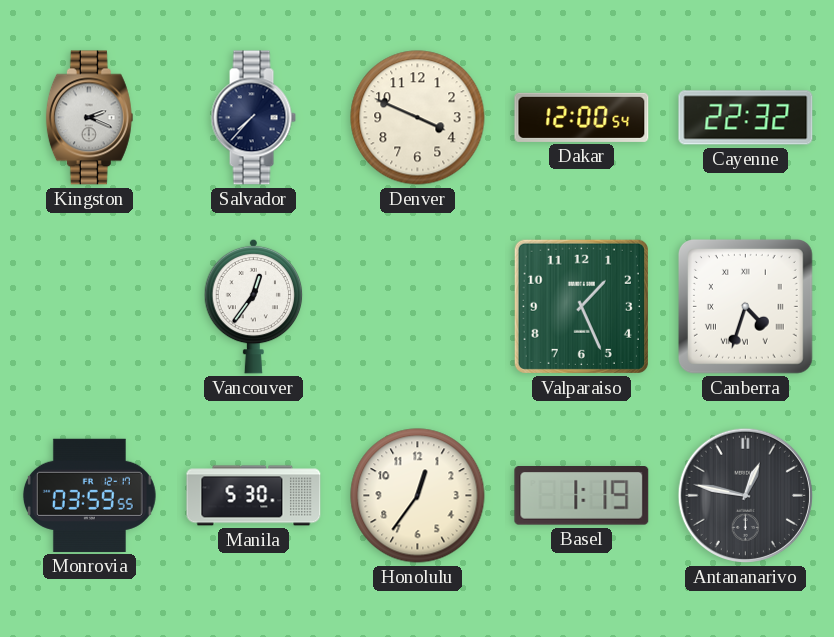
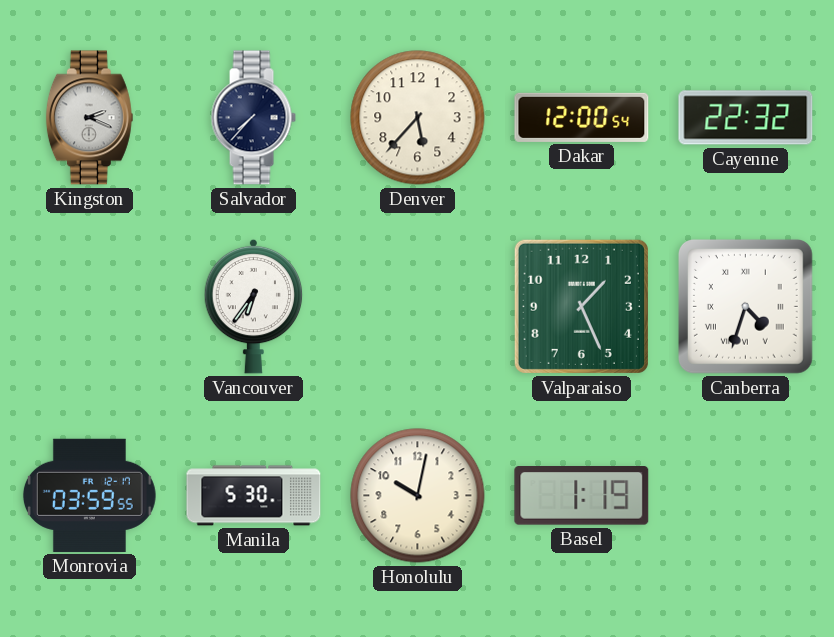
Denver: 3:49 -> 5:37
Vancouver: 12:36 -> 6:36
Honolulu: 12:36 -> 10:02
Antananarivo: 12:47 -> none
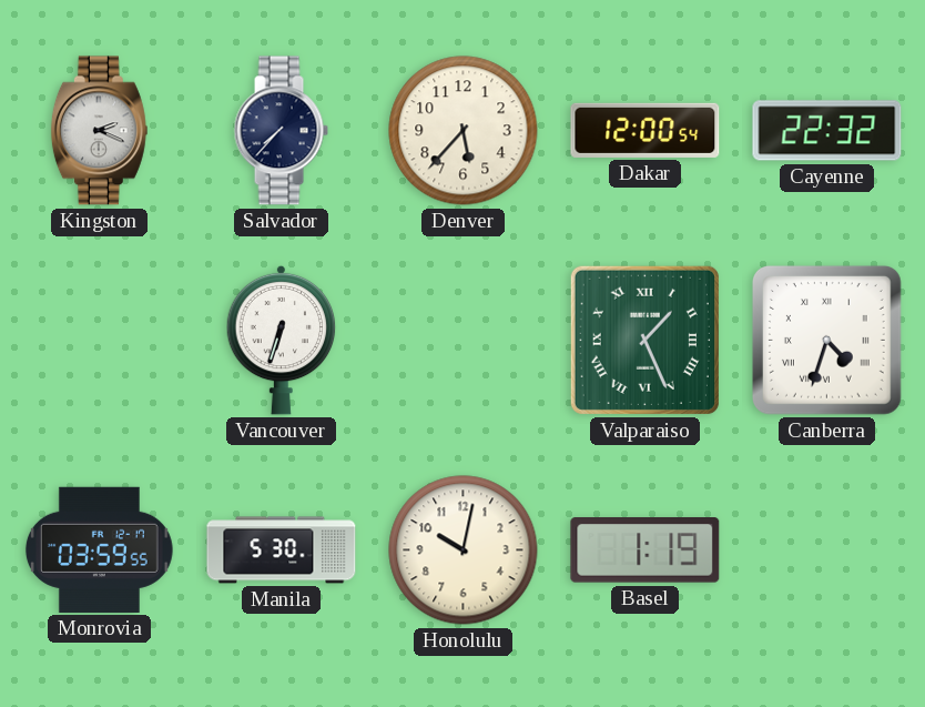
Vancouver: 6:36 -> 6:33
Valparaiso numerals: Arabic -> Roman
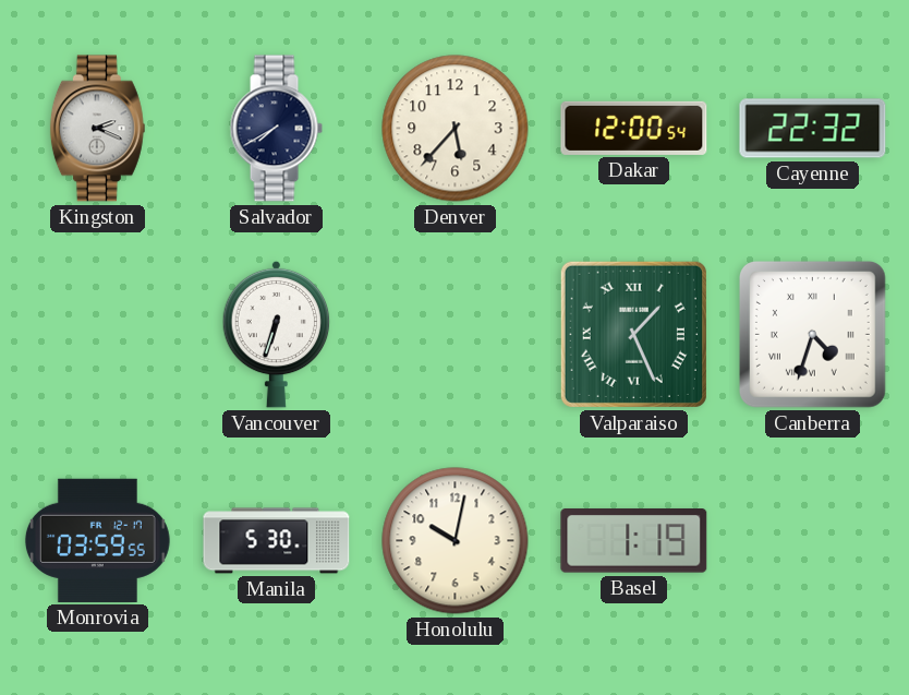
Salvador: 7:37 -> 7:40
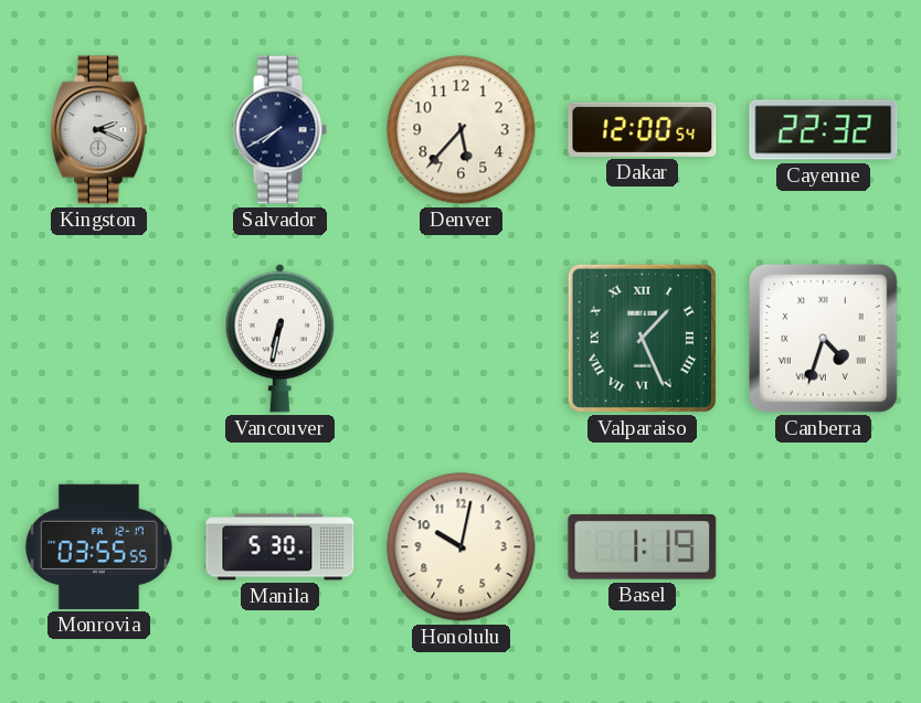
Vancouver: 6:33 -> 6:32
Monrovia: 03:59 -> 03:55
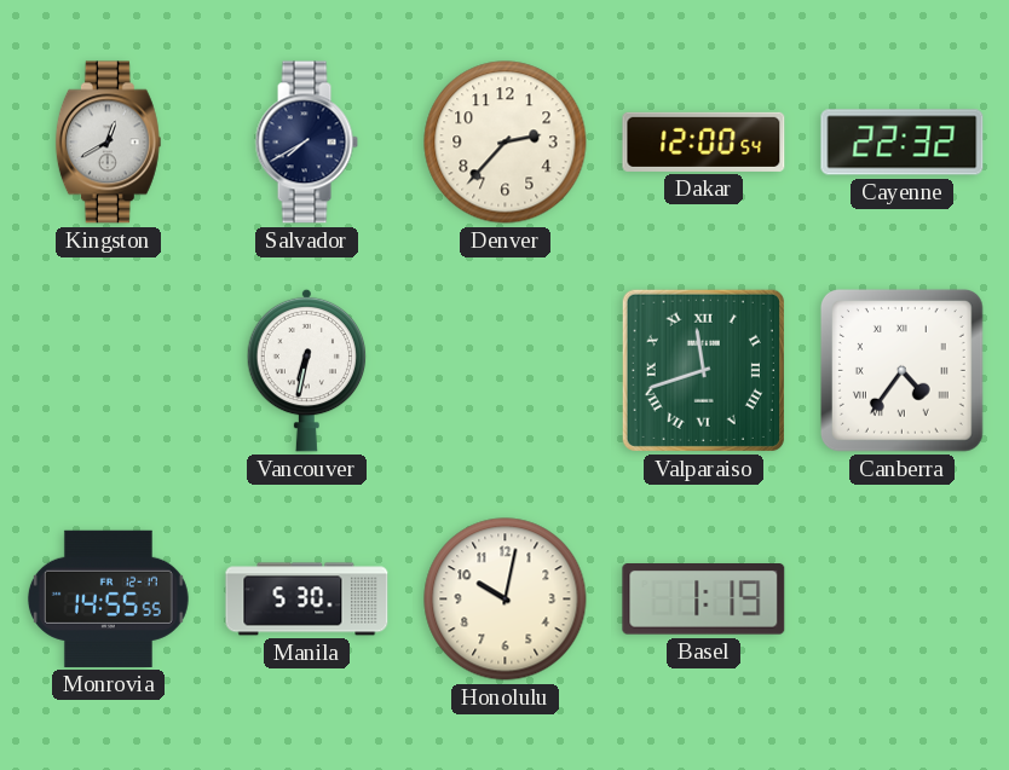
Kingston: 2:19 -> 12:40
Denver: 5:37 -> 2:37
Valparaiso: 1:26 -> 11:42
Canberra: 4:33 -> 4:36
Monrovia: 03:55 -> 14:55
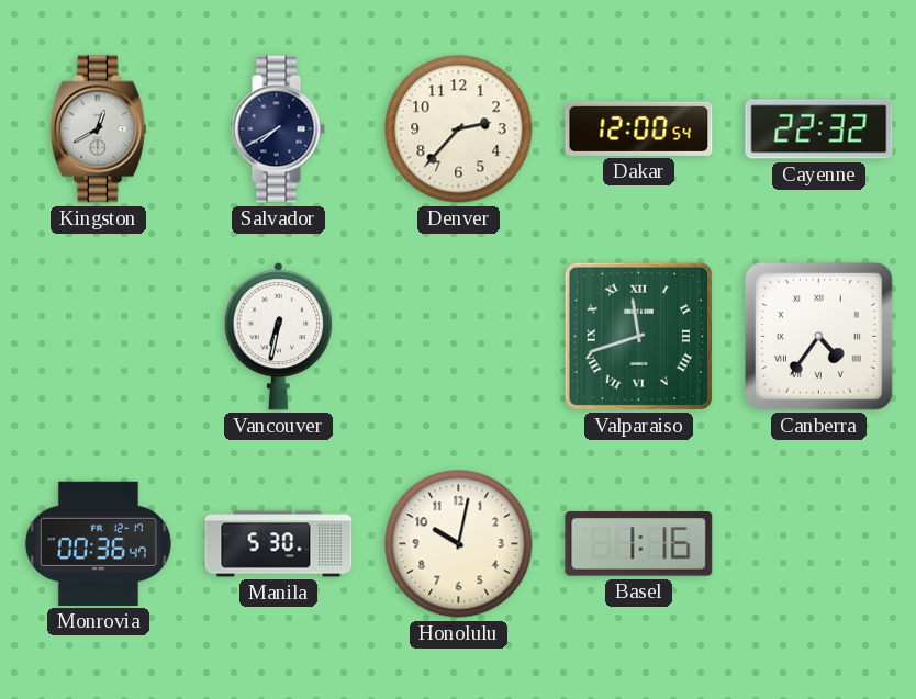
Monrovia: 14:55 -> 00:36
Basel: 1:19 -> 1:16
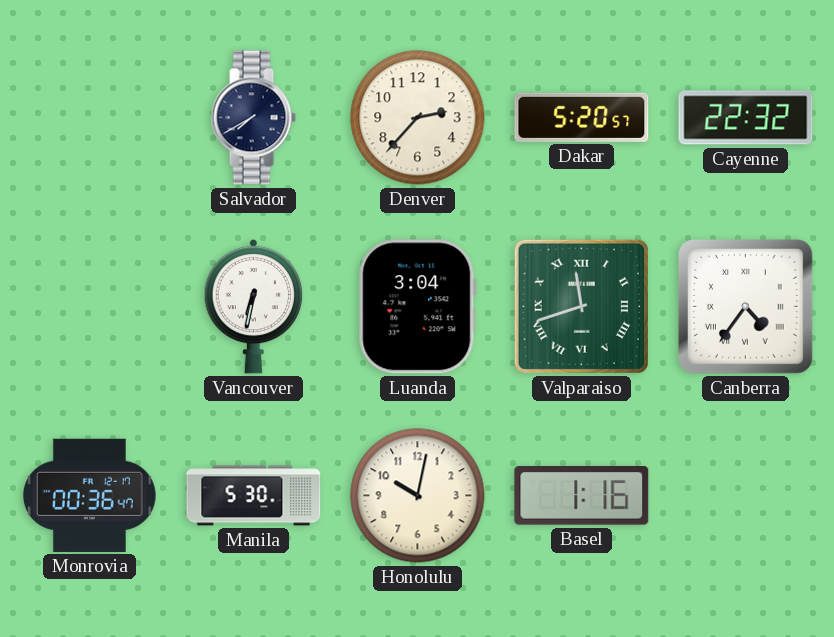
Kingston: 12:40 -> none
Dakar: 12:00 -> 5:20
Luanda: none -> 3:04
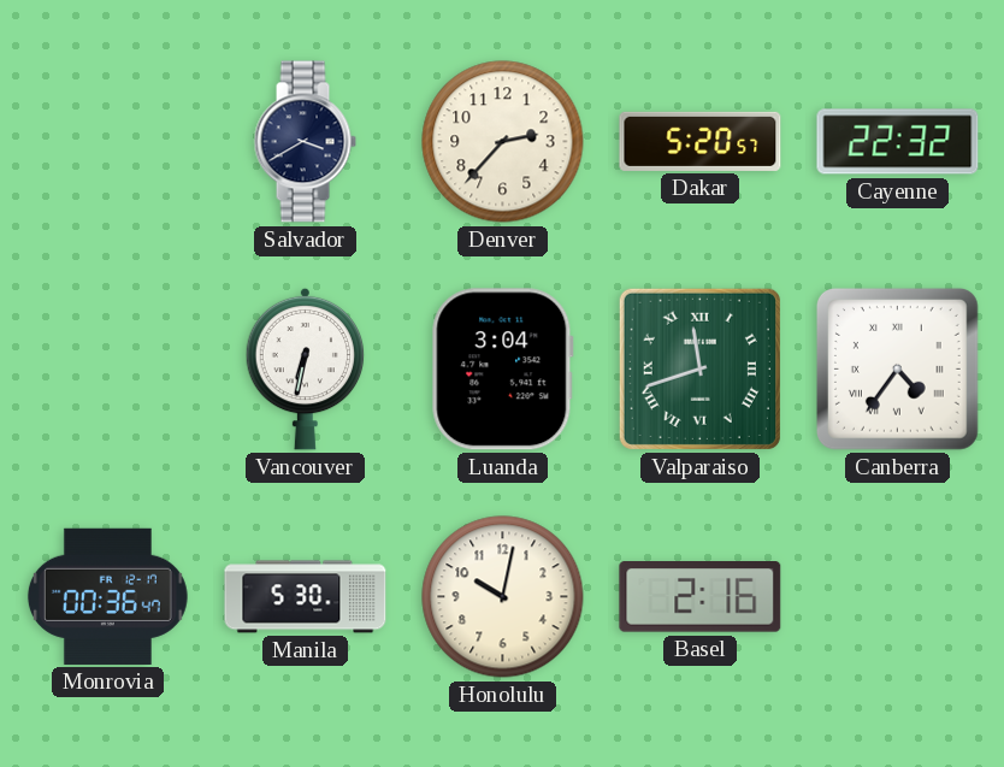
Salvador: 7:40 -> 3:40
Basel: 1:16 -> 2:16
